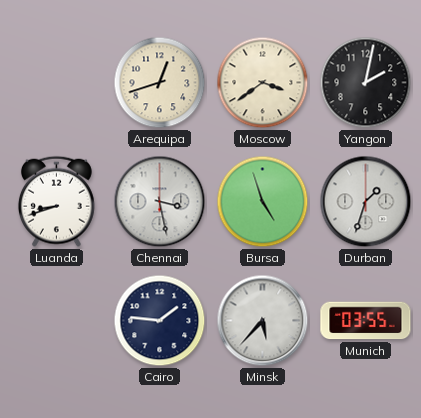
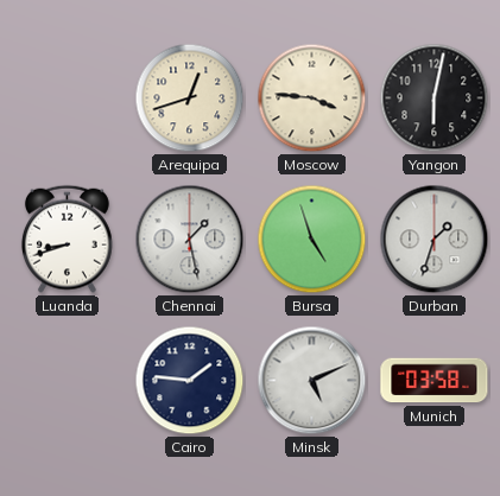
Moscow: 3:39 -> 3:46
Yangon: 2:02 -> 6:02
Chennai: 3:28 -> 1:28
Minsk: 5:37 -> 5:11
Munich: 03:55 -> 03:58
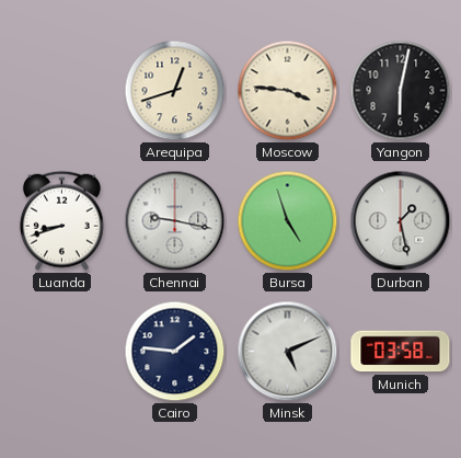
Chennai: 1:28 -> 9:17
Durban: 1:33 -> 1:28
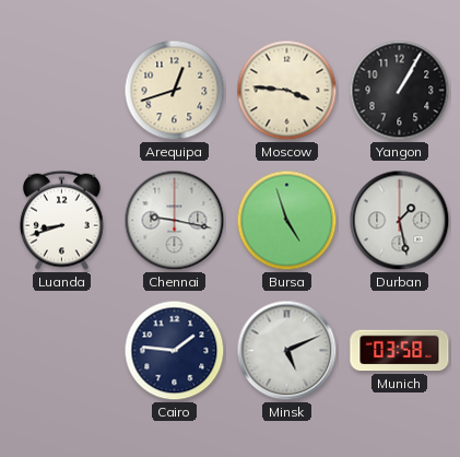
Yangon: 6:02 -> 1:05
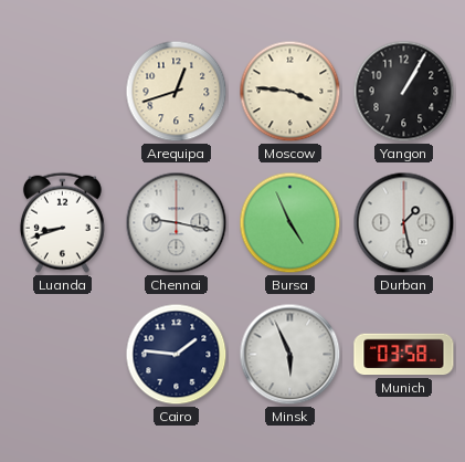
Bursa: 4:57 -> 4:56
Minsk: 5:11 -> 5:56
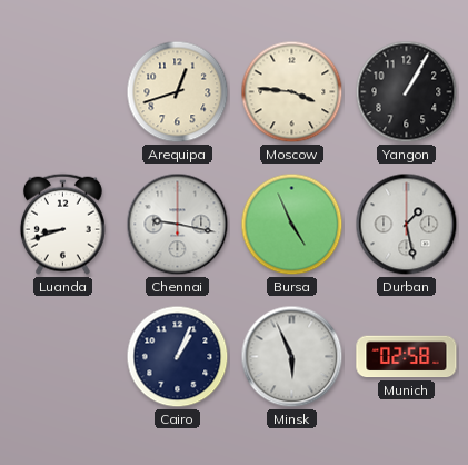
Cairo: 1:46 -> 1:04
Munich: 03:58 -> 02:58
